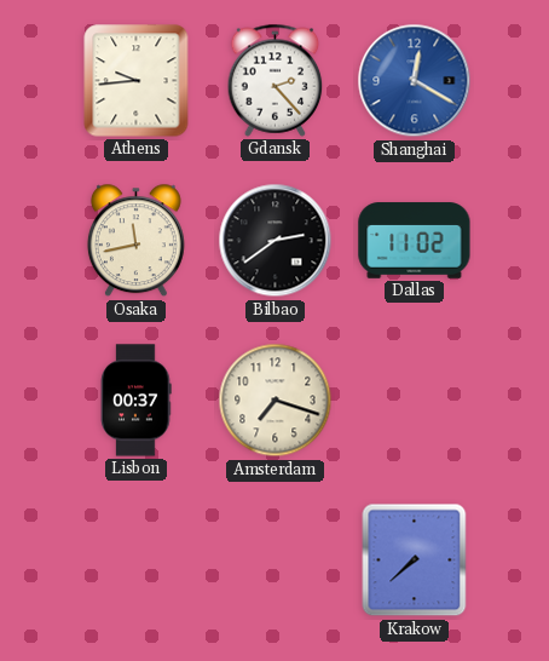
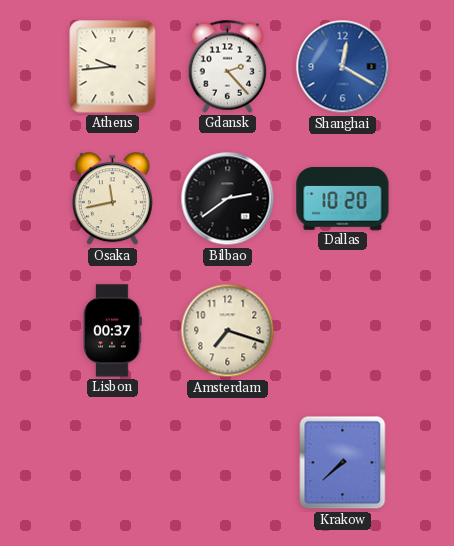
Dallas: 11:02 -> 10:20
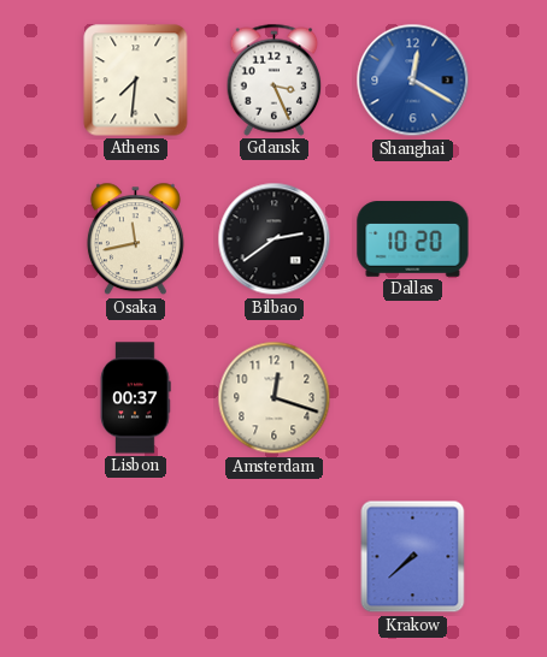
Athens: 9:44 -> 7:31
Gdansk: 2:23 -> 3:26
Amsterdam: 7:18 -> 12:18
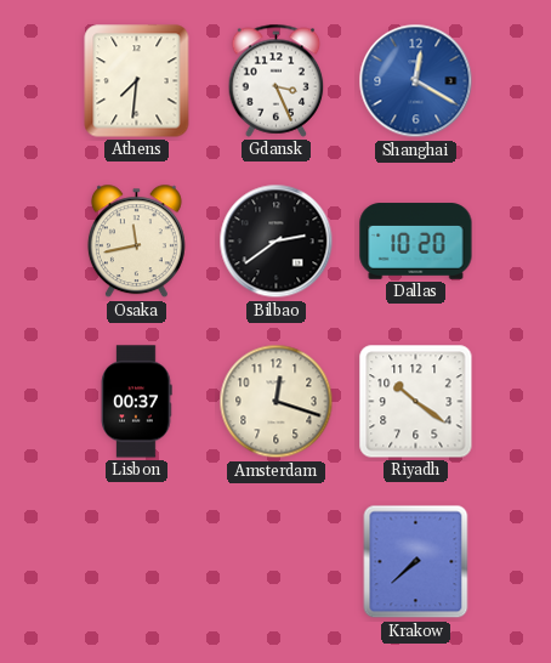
Riyadh: none -> 10:21
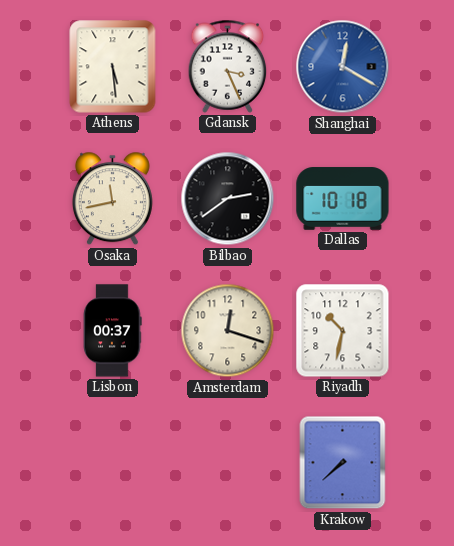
Athens: 7:31 -> 5:29
Dallas: 10:20 -> 10:18
Riyadh: 10:21 -> 10:32
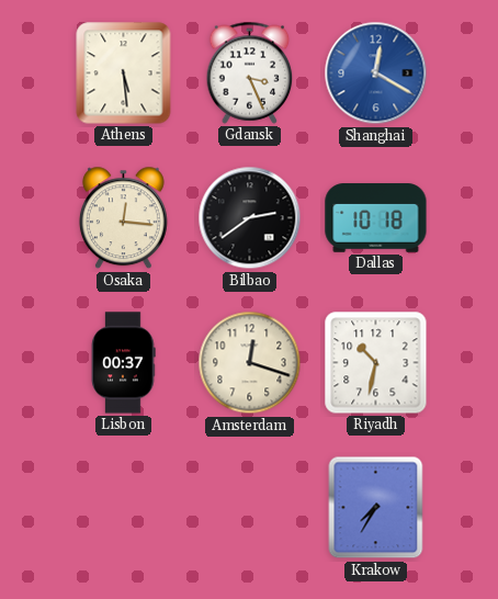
Osaka: 11:43 -> 12:16
Krakow: 7:38 -> 7:35
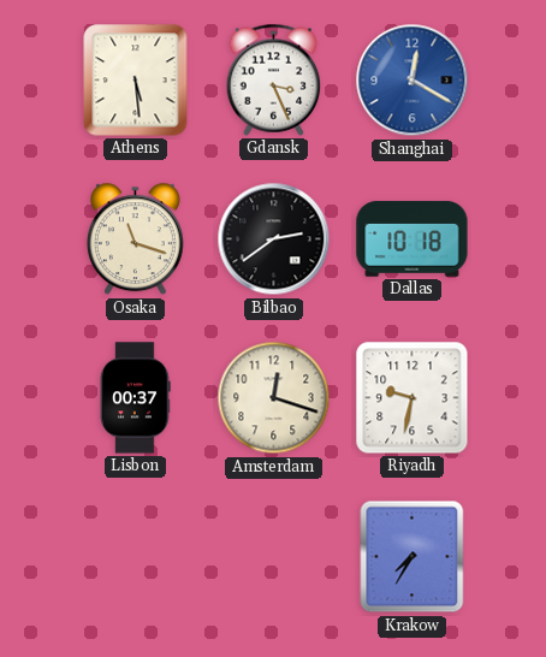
Osaka: 12:16 -> 11:18
Riyadh: 10:32 -> 9:32
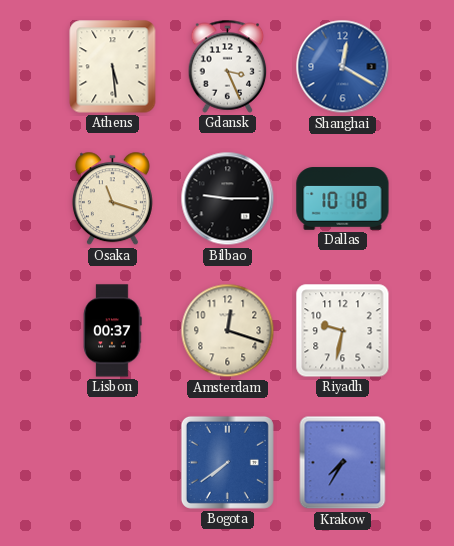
Bilbao: 2:39 -> 9:15
Bogota: none -> 7:39
